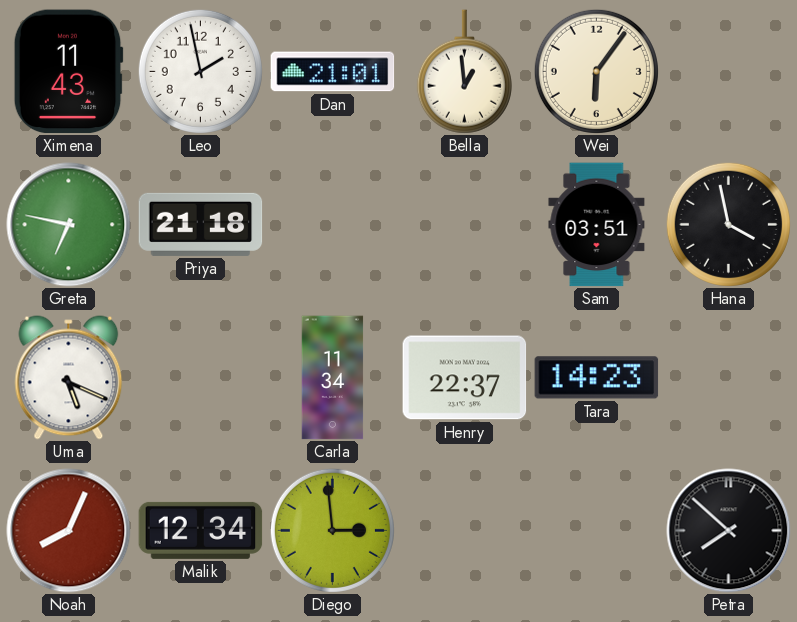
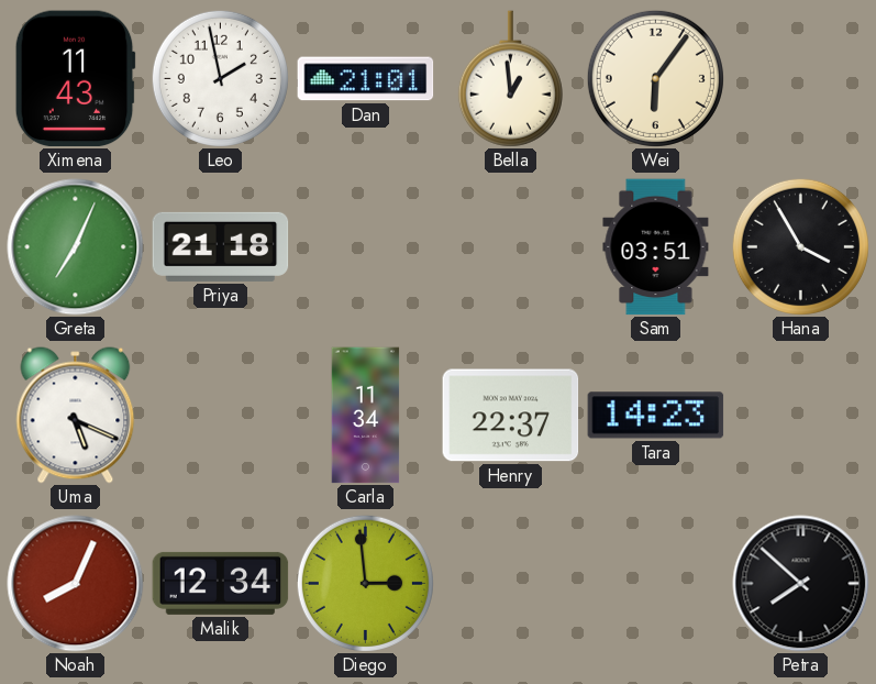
Greta: 6:47 -> 7:04
Hana: 3:58 -> 3:55
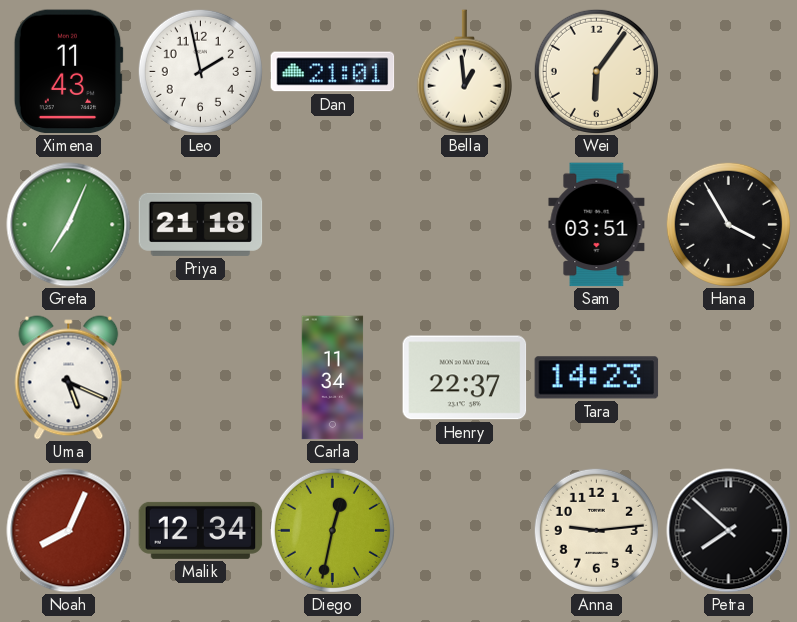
Diego: 2:59 -> 12:32
Anna: none -> 9:14
